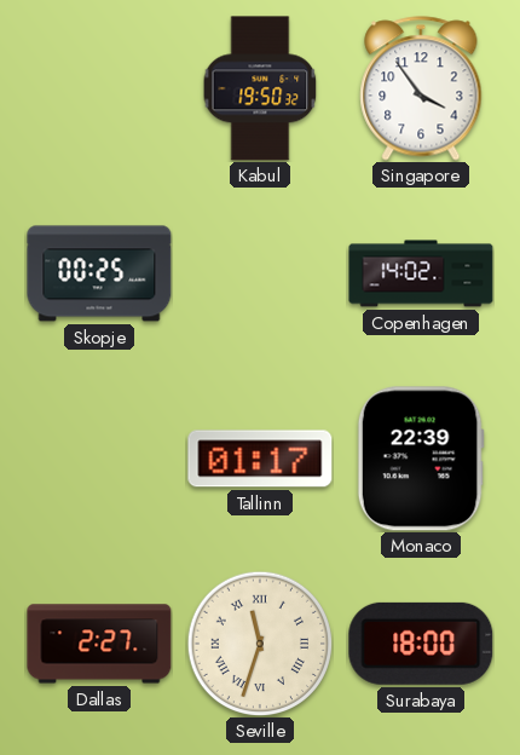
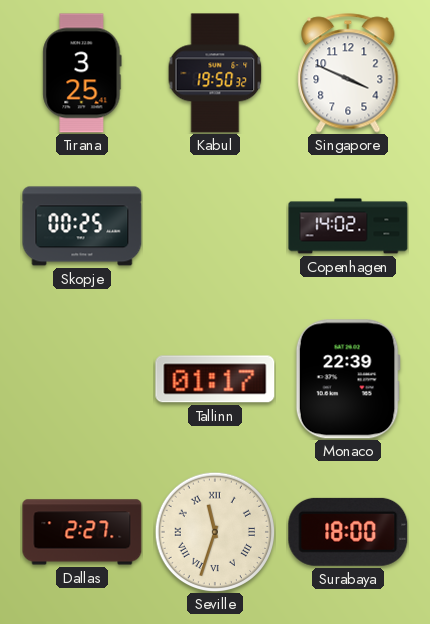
Tirana: none -> 3:25
Singapore: 3:54 -> 3:49
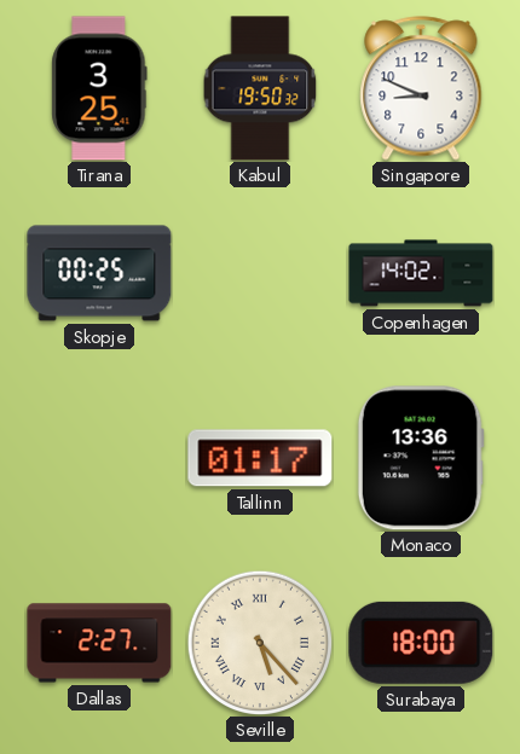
Singapore: 3:49 -> 8:49
Monaco: 22:39 -> 13:36
Seville: 11:33 -> 5:23
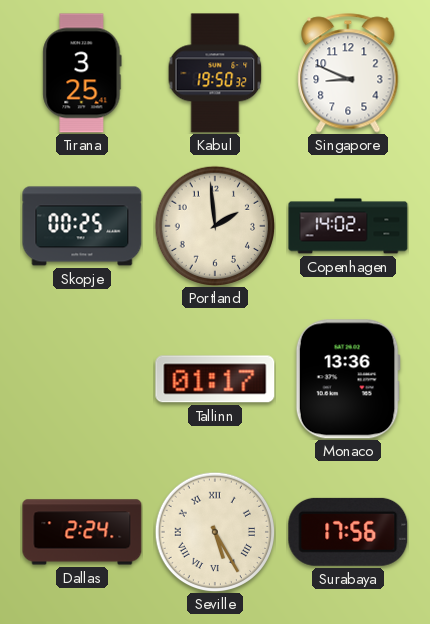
Portland: none -> 1:59
Dallas: 2:27 -> 2:24
Seville: 5:23 -> 5:25
Surabaya: 18:00 -> 17:56
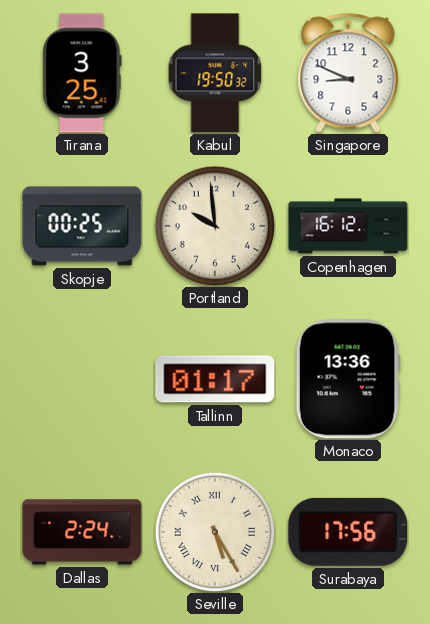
Portland: 1:59 -> 9:59
Copenhagen: 14:02 -> 16:12
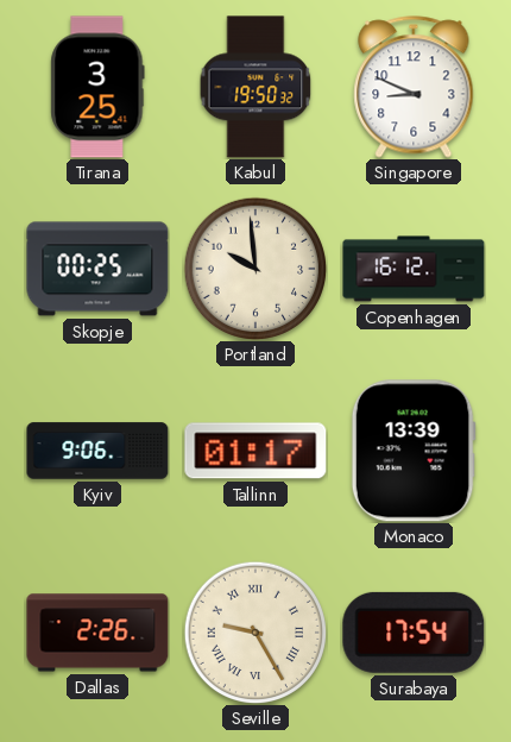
Kyiv: none -> 9:06
Monaco: 13:36 -> 13:39
Dallas: 2:24 -> 2:26
Seville: 5:25 -> 9:25
Surabaya: 17:56 -> 17:54
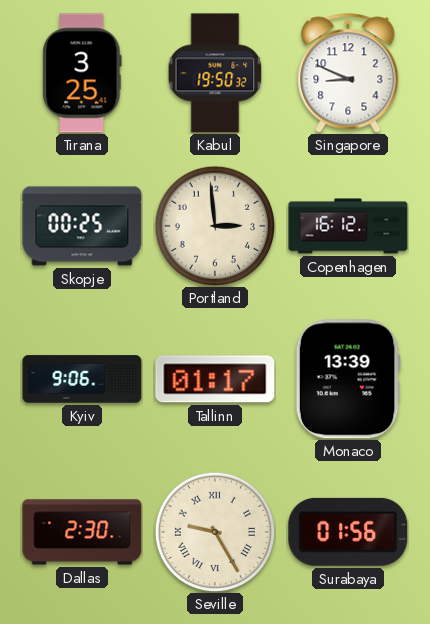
Portland: 9:59 -> 2:59
Dallas: 2:26 -> 2:30
Surabaya: 17:54 -> 01:56
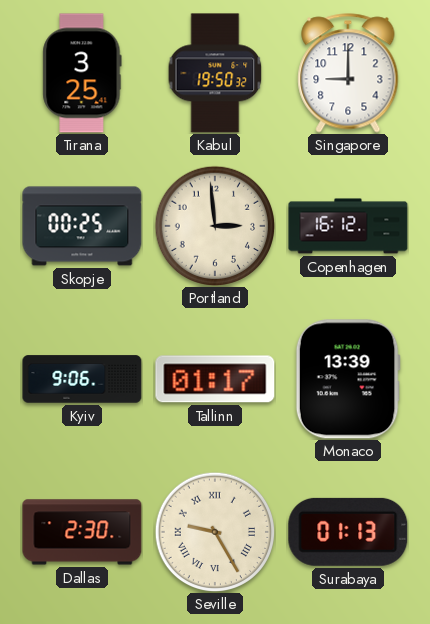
Singapore: 8:49 -> 9:00
Surabaya: 01:56 -> 01:13
